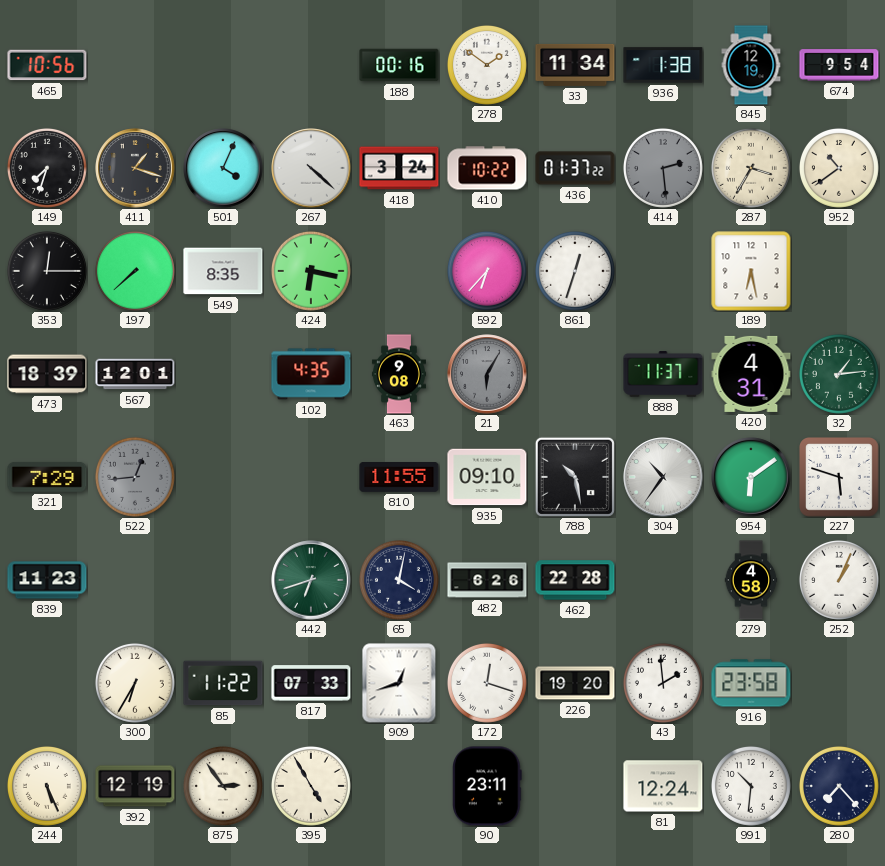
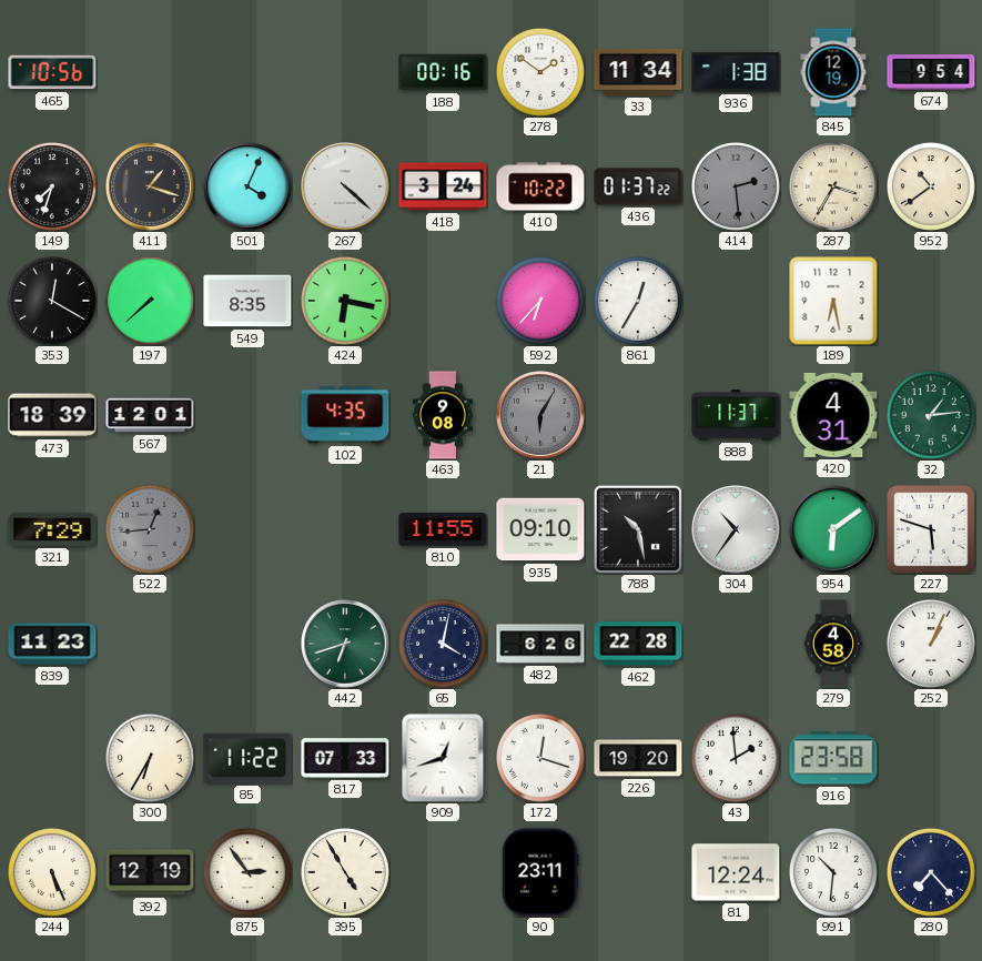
353: 12:15 -> 12:20
861: 12:33 -> 12:35
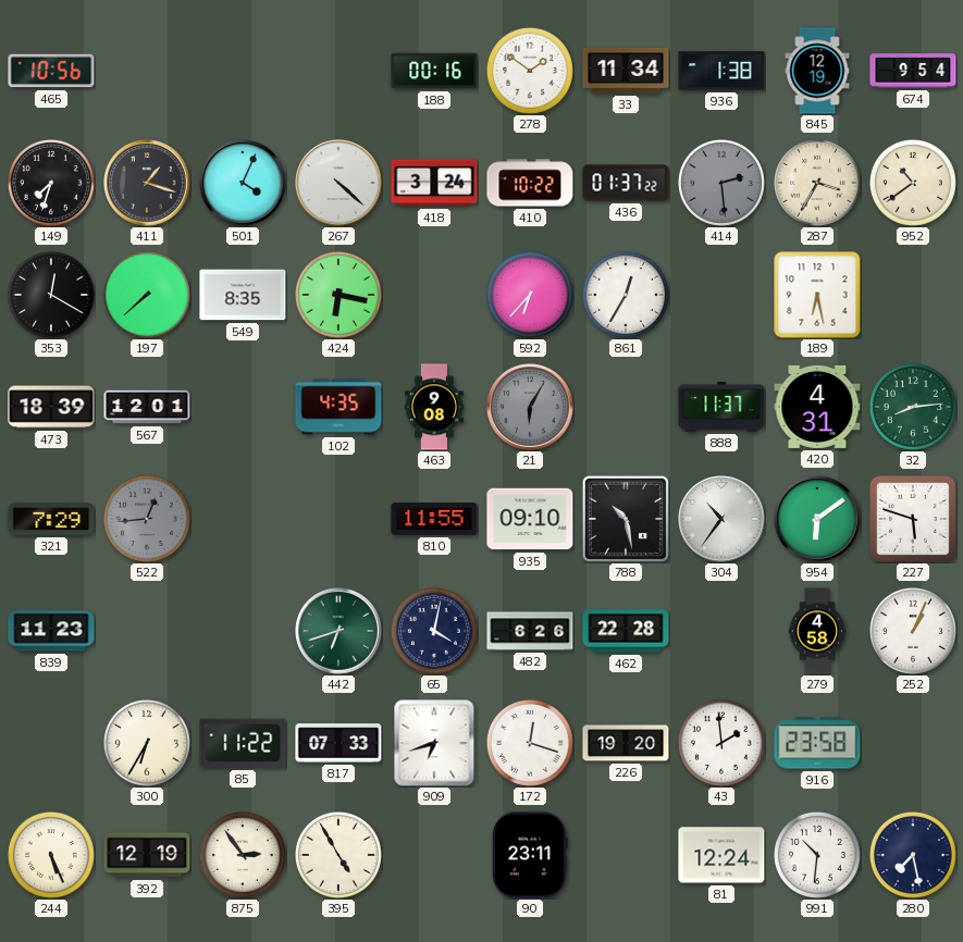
32: 1:14 -> 8:14
909: 12:42 -> 6:42
280: 7:23 -> 7:28
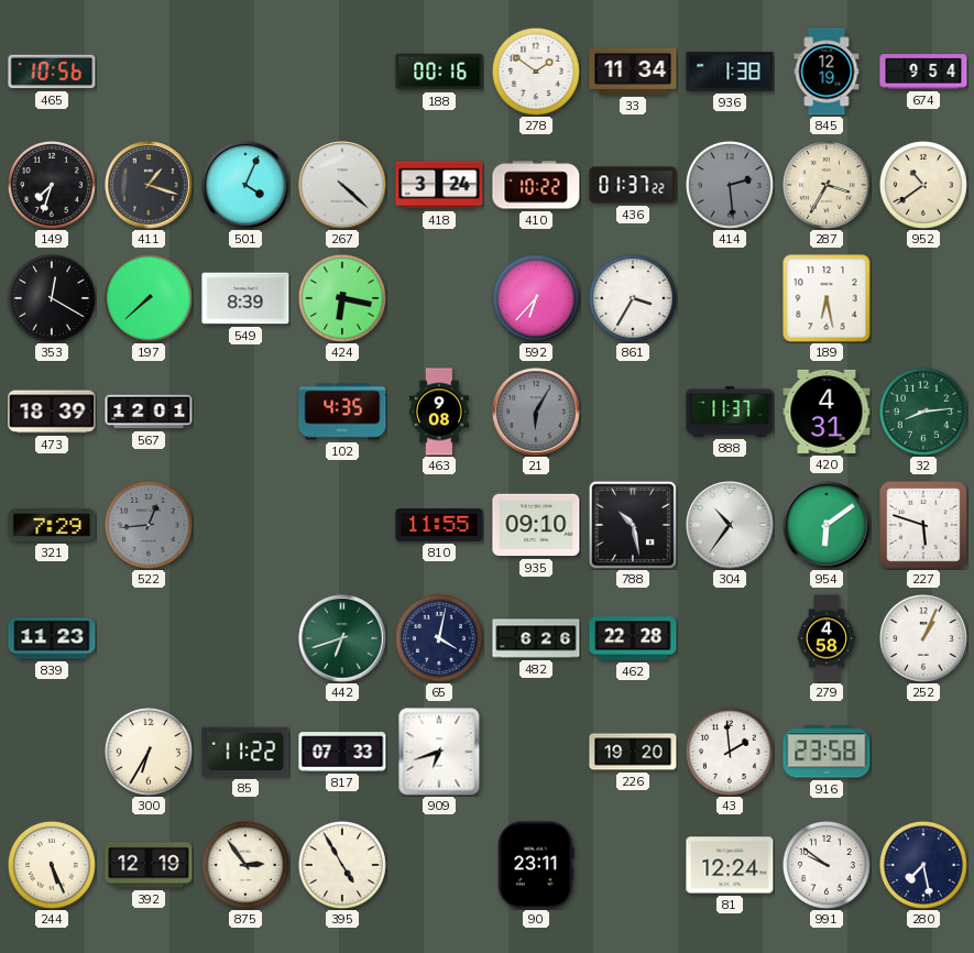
549: 8:35 -> 8:39
861: 12:35 -> 3:35
172: 12:18 -> none
991: 10:31 -> 9:51
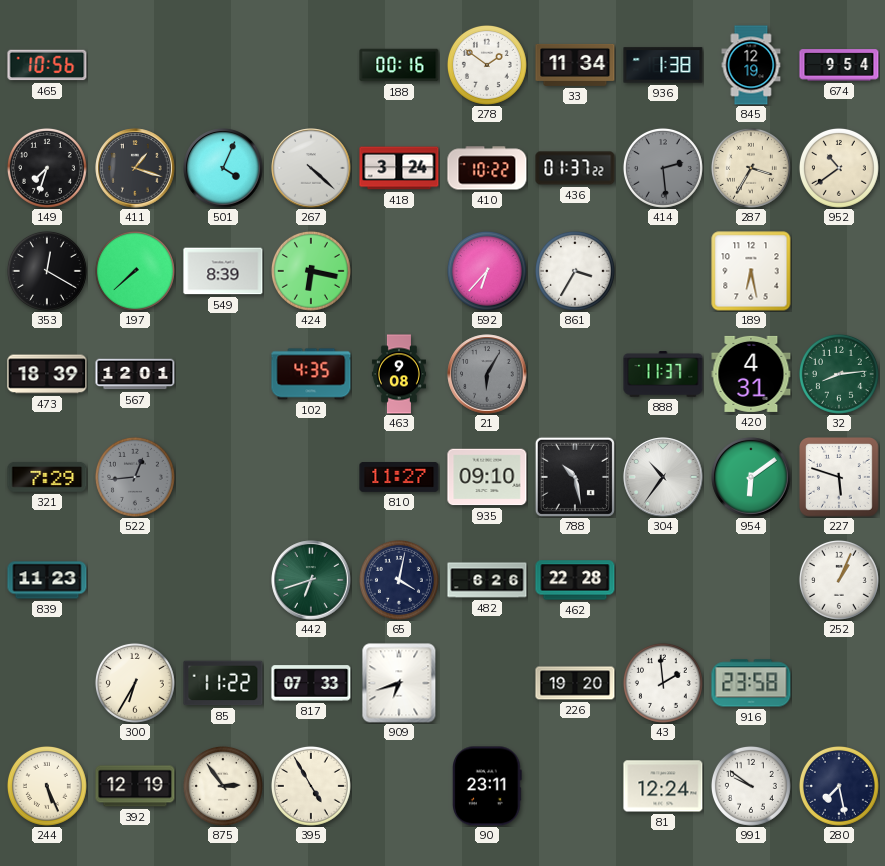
810: 11:55 -> 11:27
279: 4:58 -> none
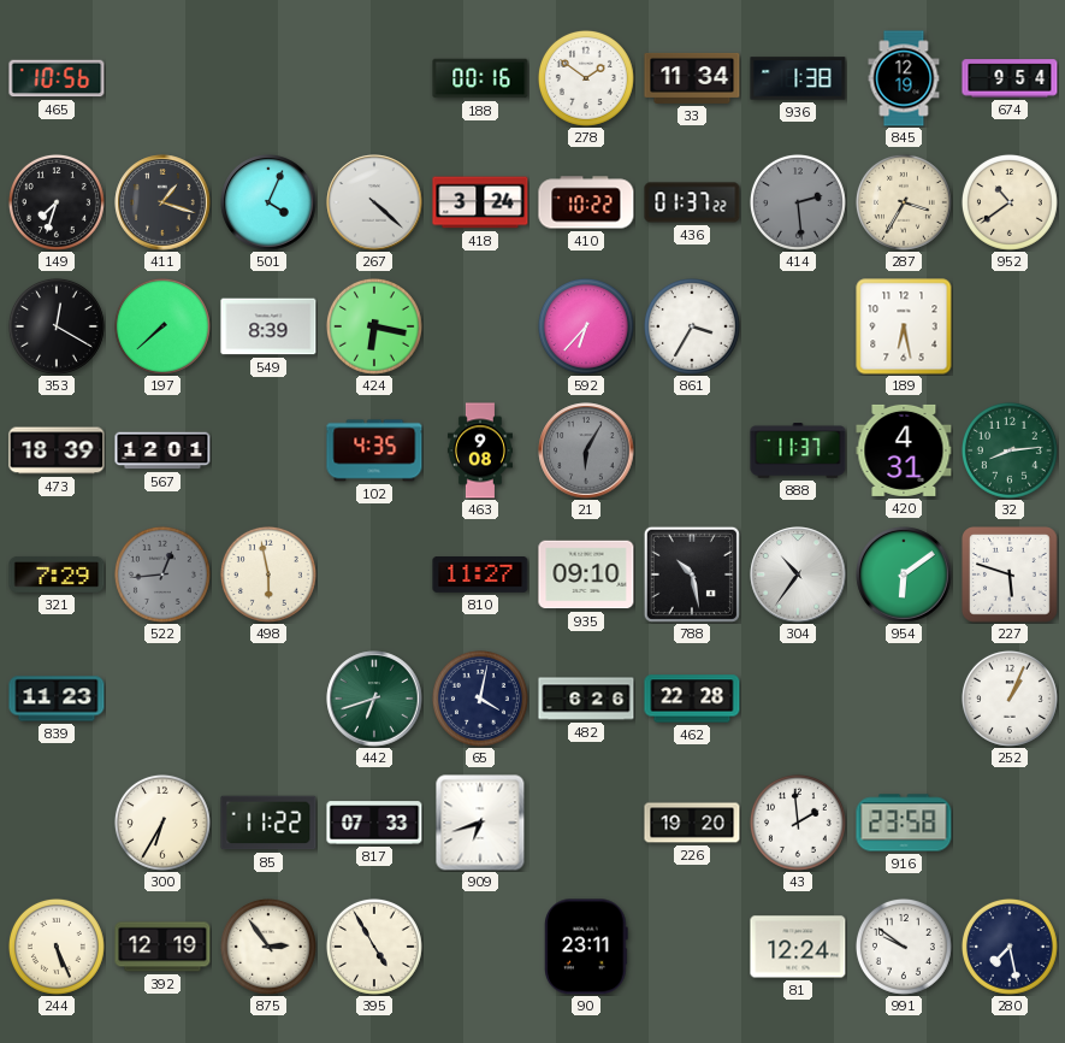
498: none -> 5:58
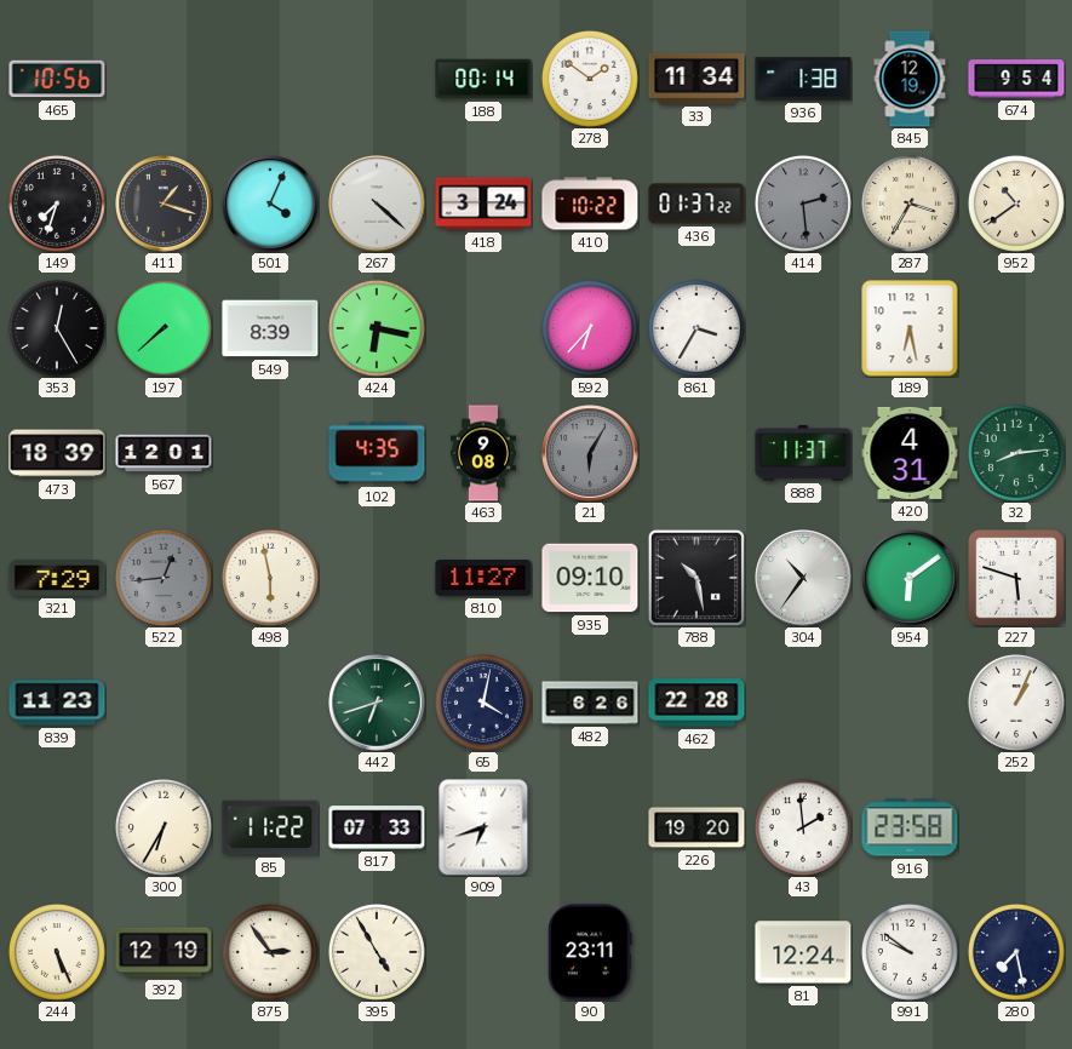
188: 00:16 -> 00:14
353: 12:20 -> 12:25
